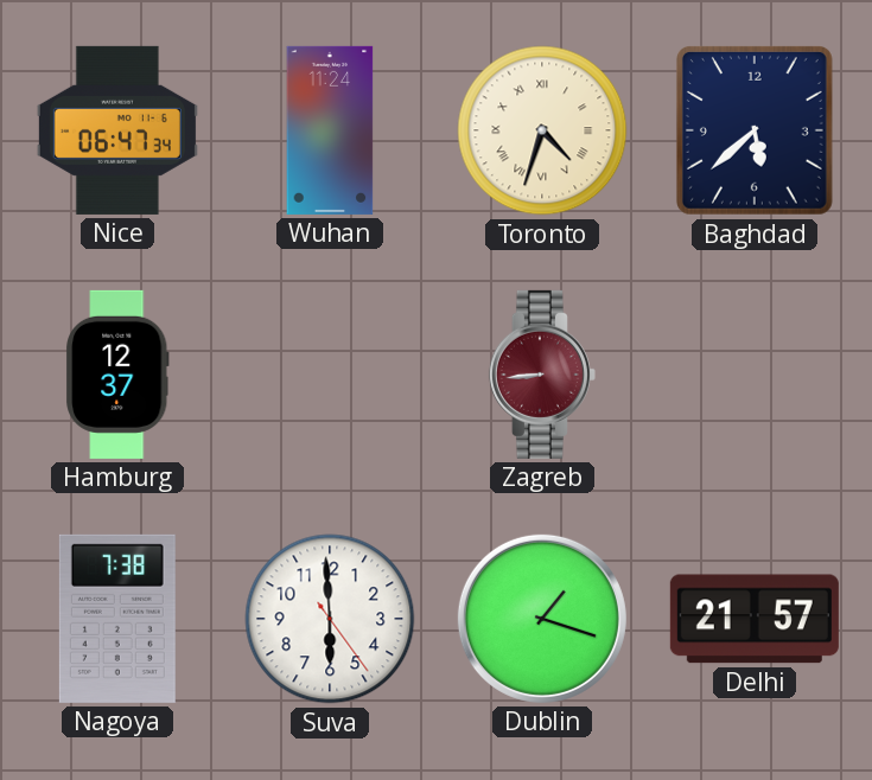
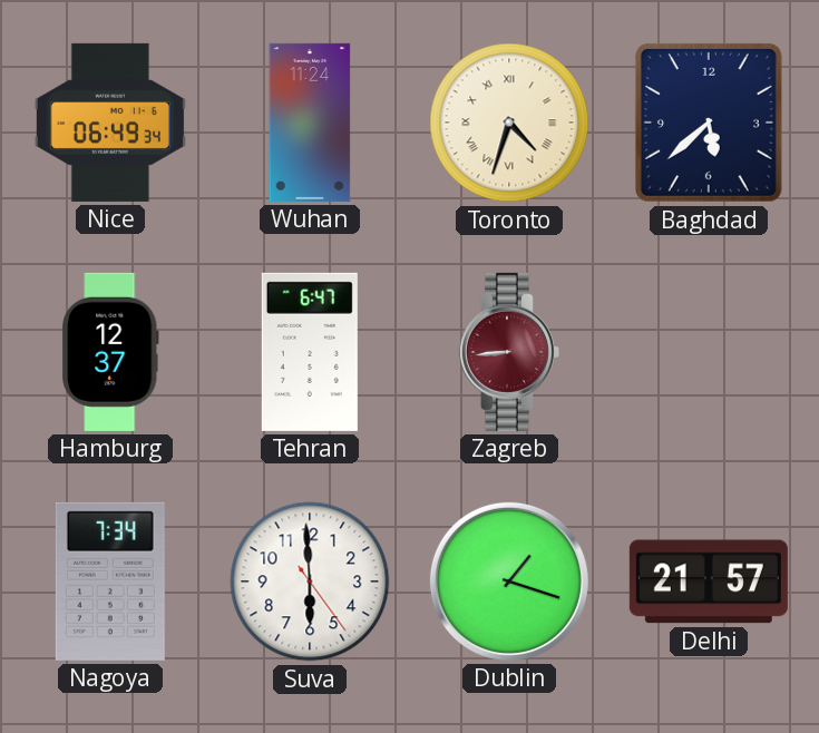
Nice: 06:47 -> 06:49
Tehran: none -> 6:47
Nagoya: 7:38 -> 7:34
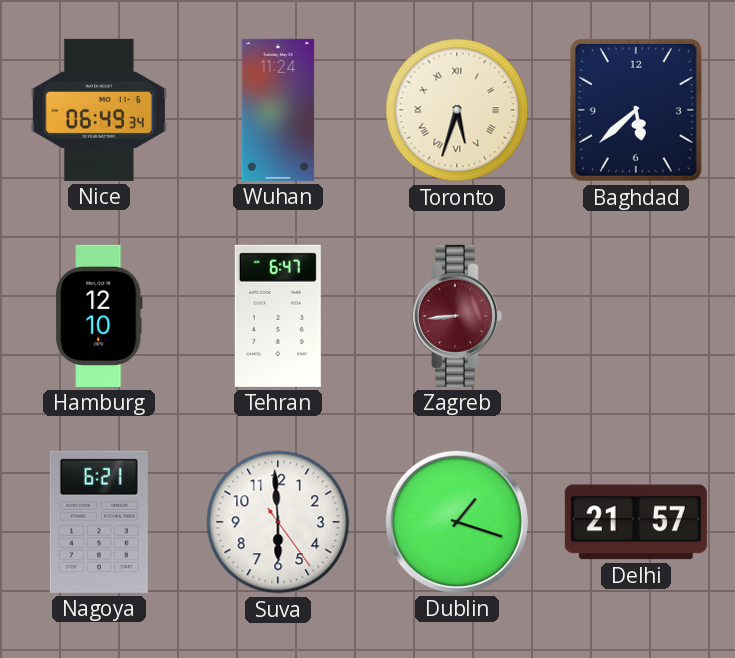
Toronto: 4:33 -> 5:33
Hamburg: 12:37 -> 12:10
Nagoya: 7:34 -> 6:21
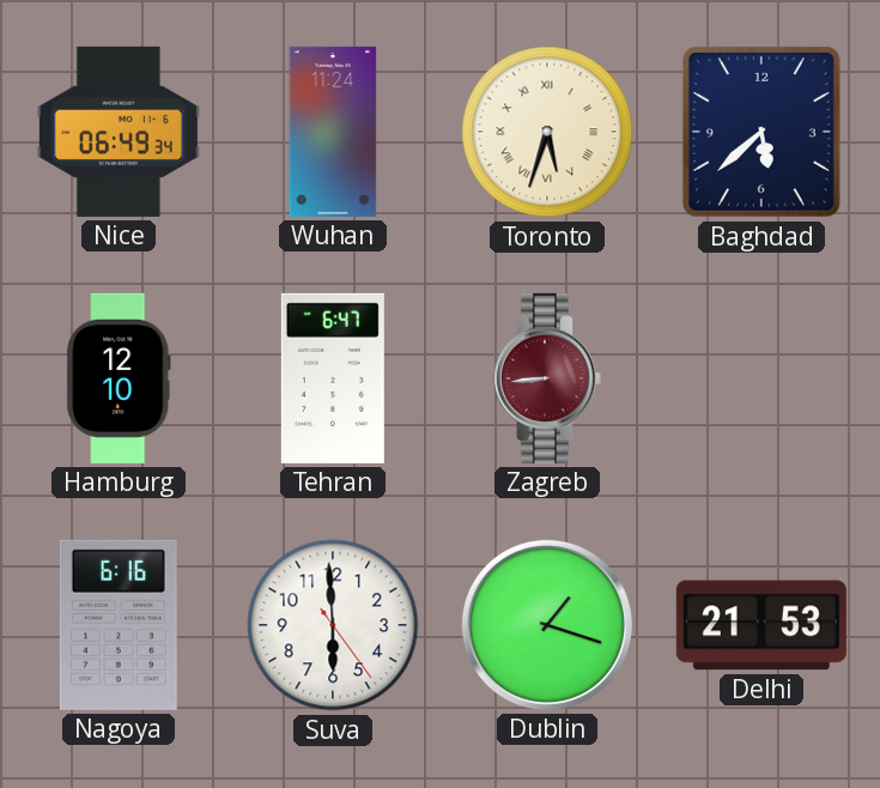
Nagoya: 6:21 -> 6:16
Delhi: 21:57 -> 21:53
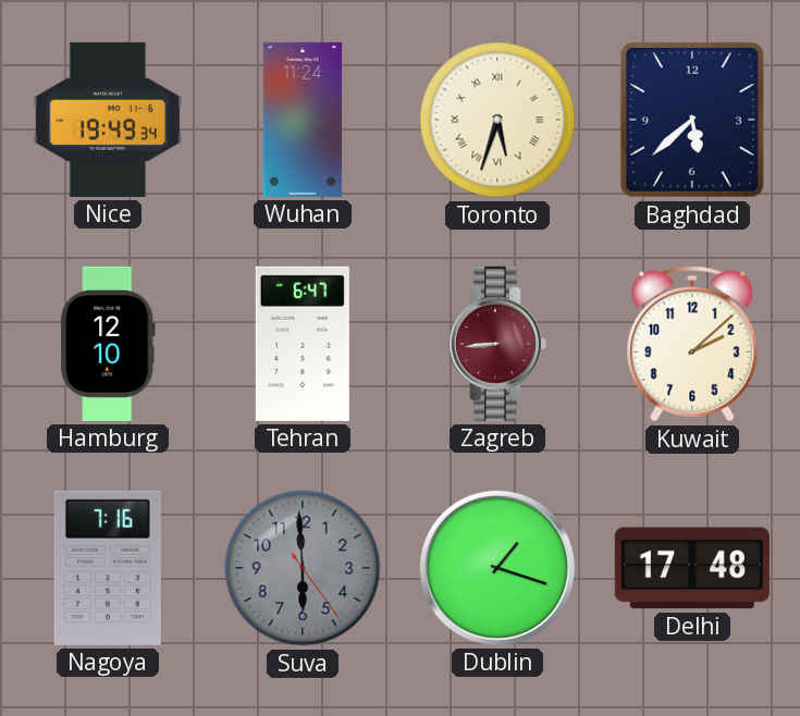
Nice: 06:49 -> 19:49
Kuwait: none -> 2:08
Nagoya: 6:16 -> 7:16
Suva dial: white -> grey
Delhi: 21:53 -> 17:48
